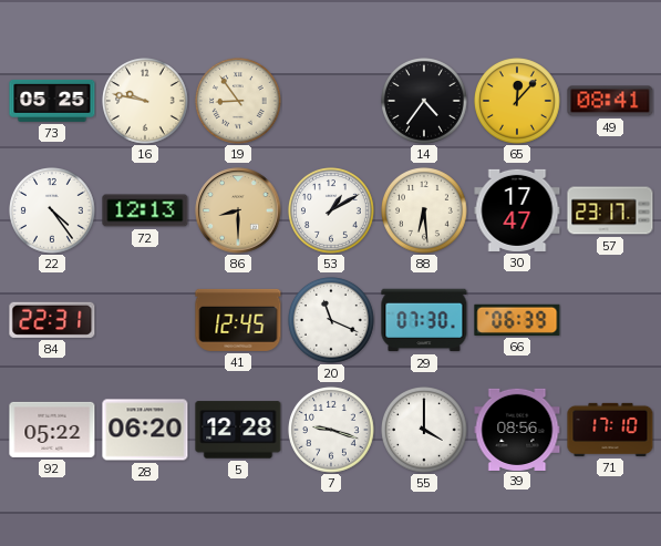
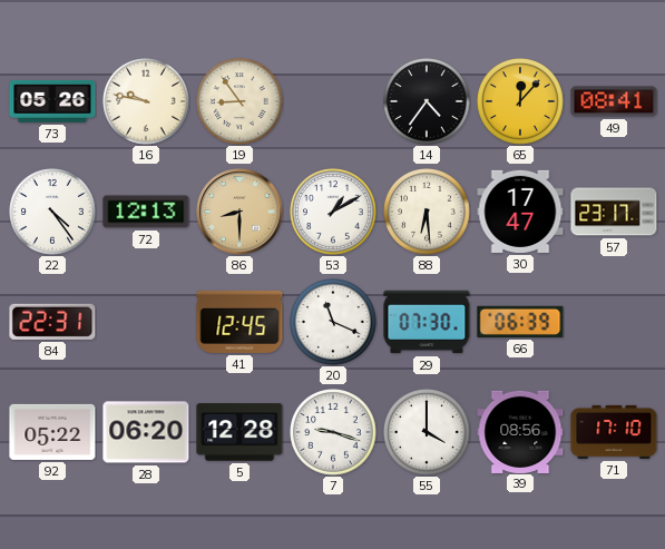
73: 05:25 -> 05:26
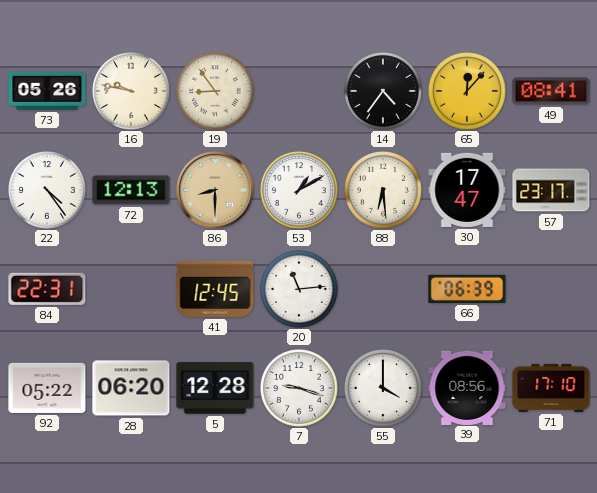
20: 11:19 -> 11:14
29: 07:30 -> none
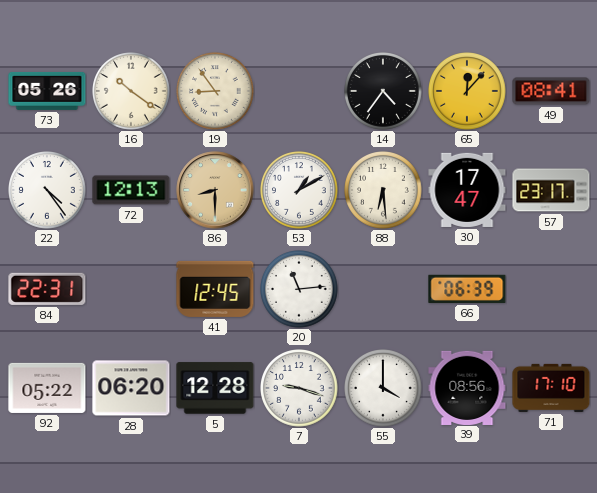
16: 9:47 -> 10:21
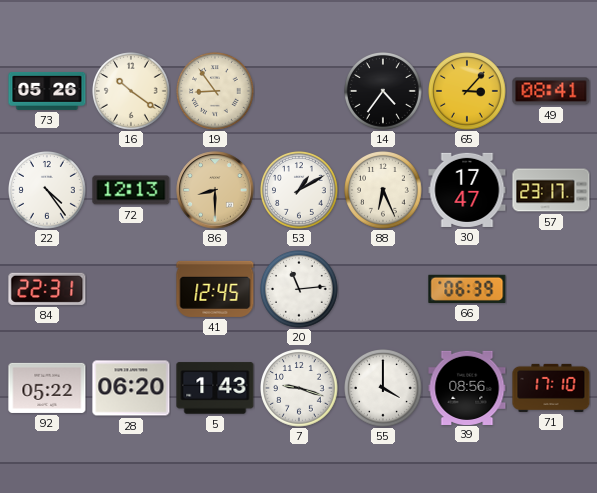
65: 12:07 -> 3:07
88: 6:29 -> 6:26
5: 12:28 -> 1:43
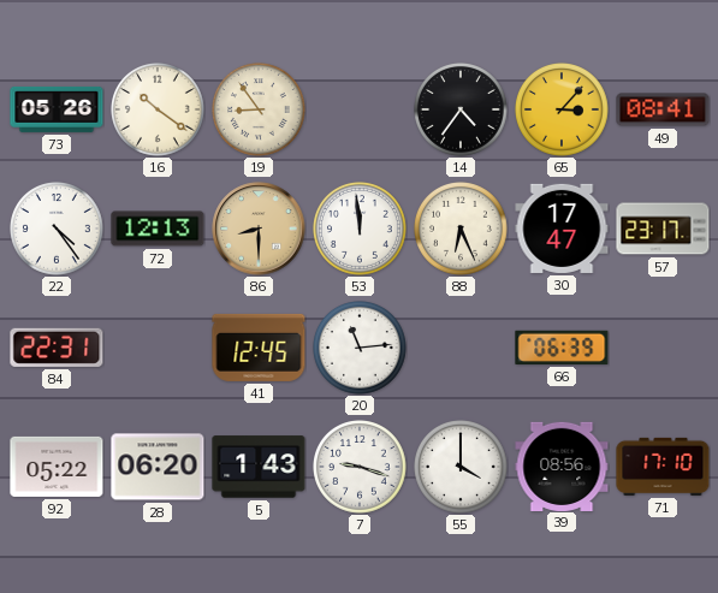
53: 1:10 -> 11:59
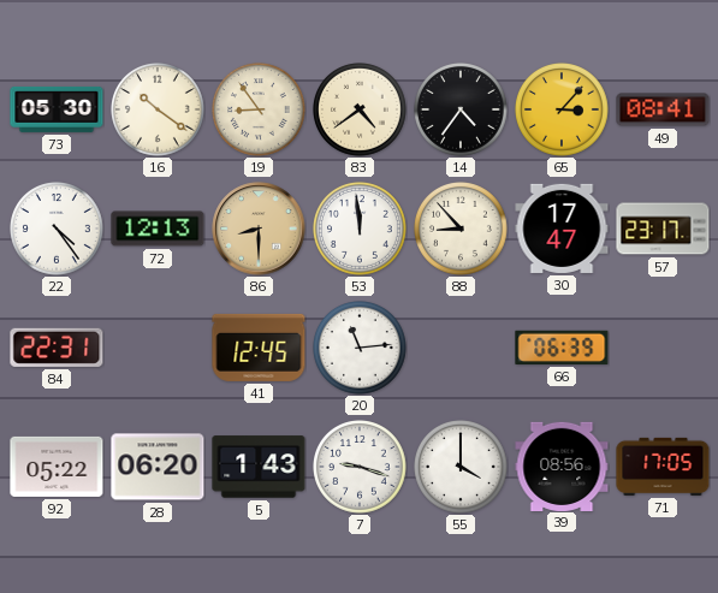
73: 05:26 -> 05:30
83: none -> 4:39
88: 6:26 -> 8:53
71: 17:10 -> 17:05
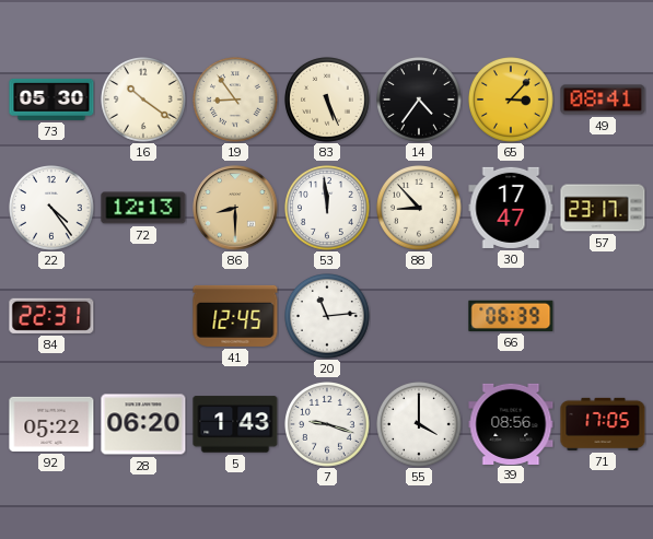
83: 4:39 -> 5:26
